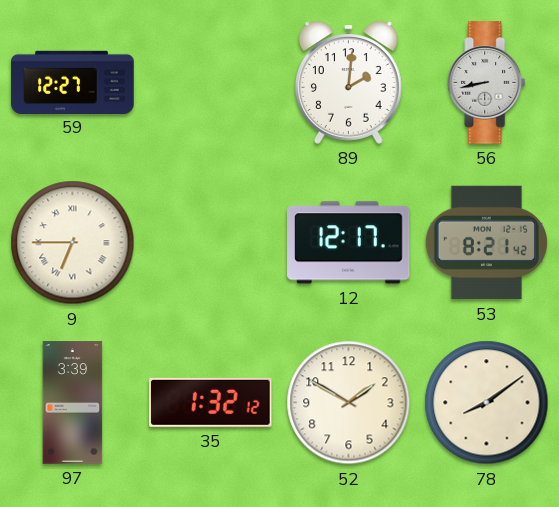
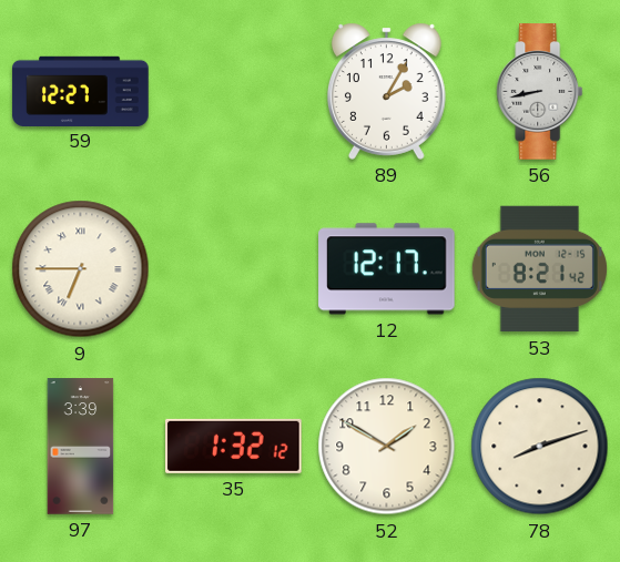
89: 2:01 -> 2:05
78: 8:09 -> 8:12
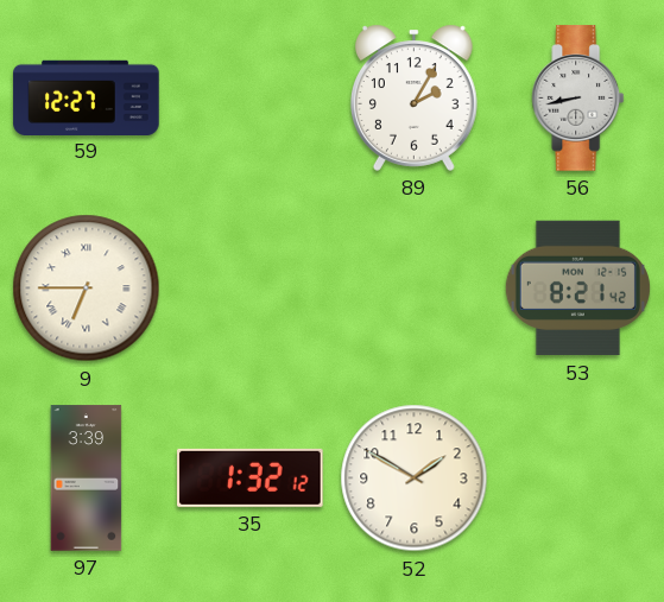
12: 12:17 -> none
78: 8:12 -> none
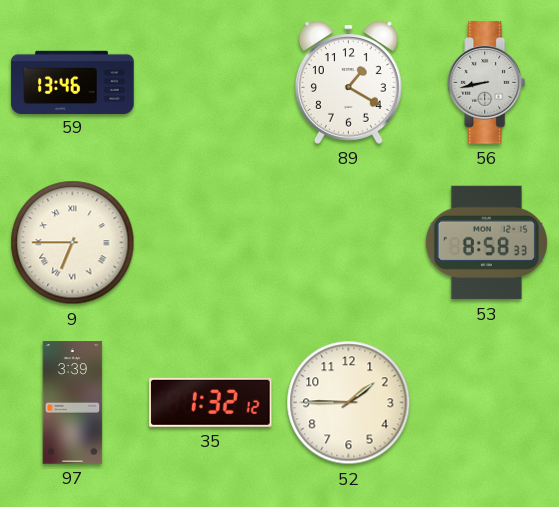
59: 12:27 -> 13:46
89: 2:05 -> 1:20
53: 8:21 -> 8:58
52: 1:50 -> 1:45
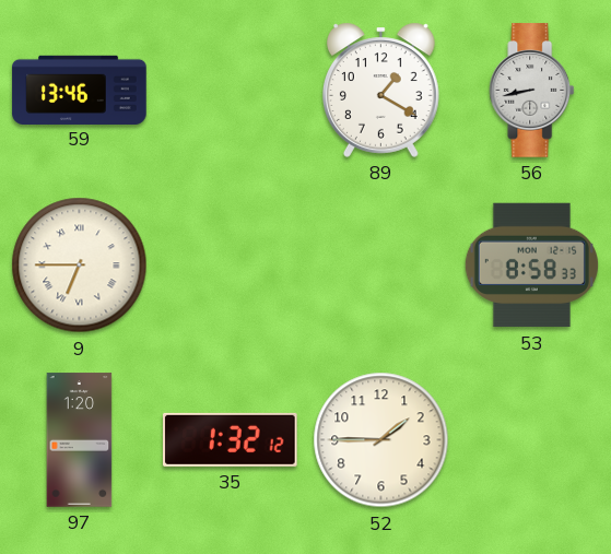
97: 3:39 -> 1:20
